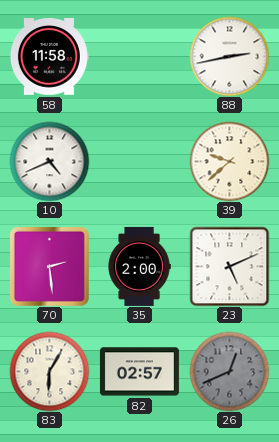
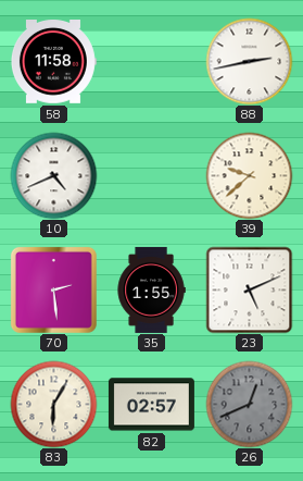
35: 2:00 -> 1:55
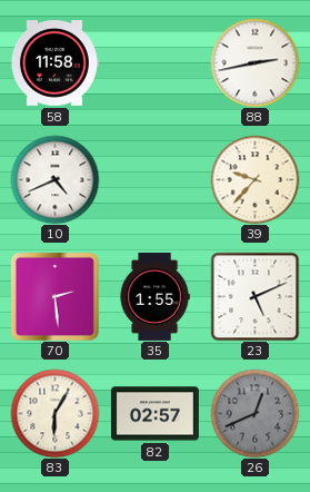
39: 9:38 -> 9:37
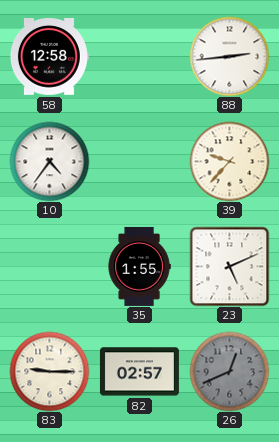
58: 11:58 -> 12:58
88: 2:43 -> 2:44
10: 4:41 -> 4:36
70: 2:29 -> none
83: 6:05 -> 9:15
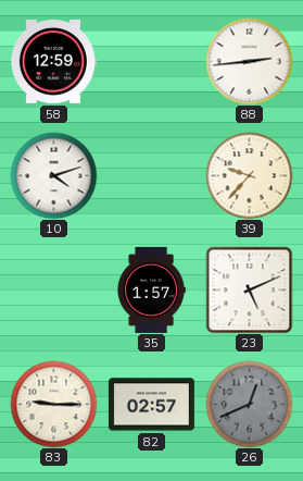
58: 12:58 -> 12:59
10: 4:36 -> 4:12
35: 1:55 -> 1:57
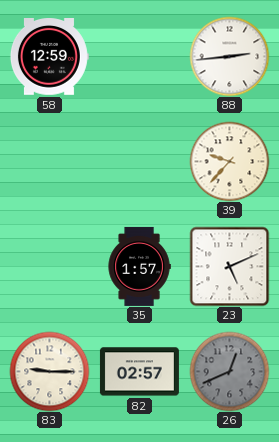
10: 4:12 -> none
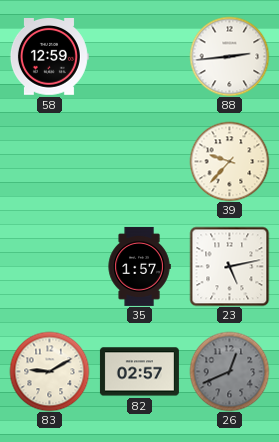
23: 5:11 -> 5:13
83: 9:15 -> 9:10
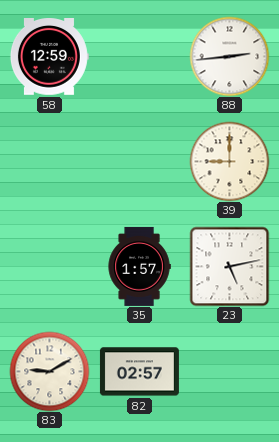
39: 9:37 -> 9:00
26: 12:41 -> none
